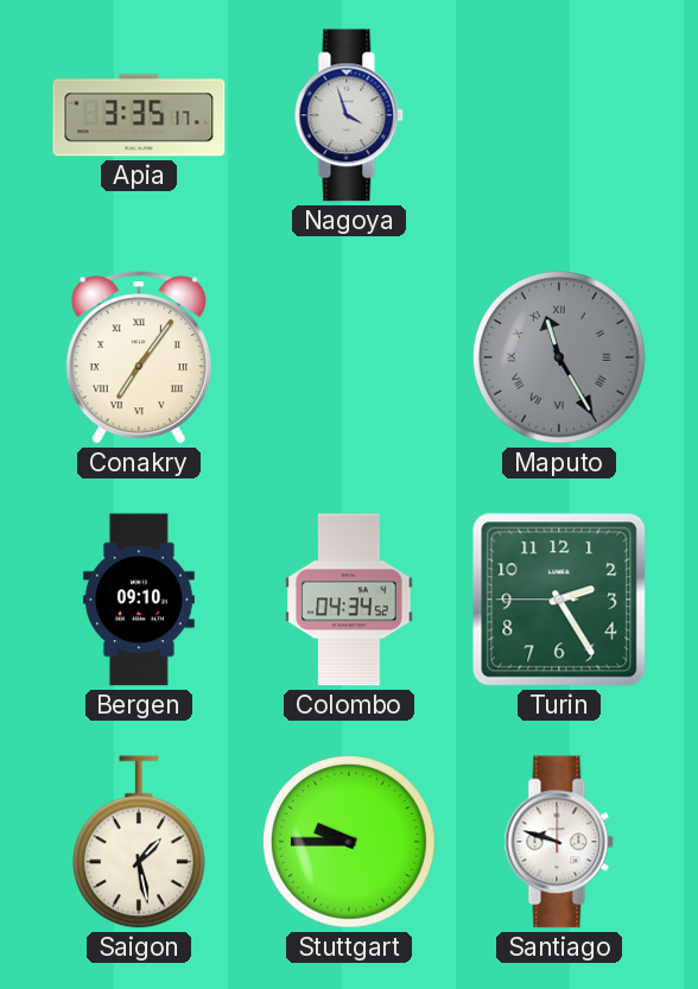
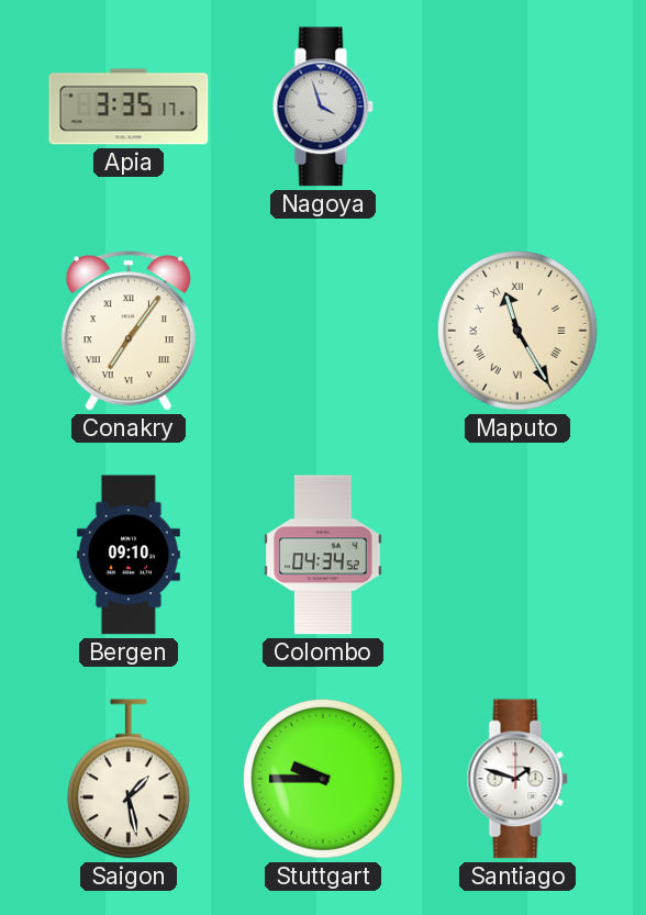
Maputo dial: grey -> cream
Turin: 2:24 -> none
Santiago: 9:48 -> 1:48
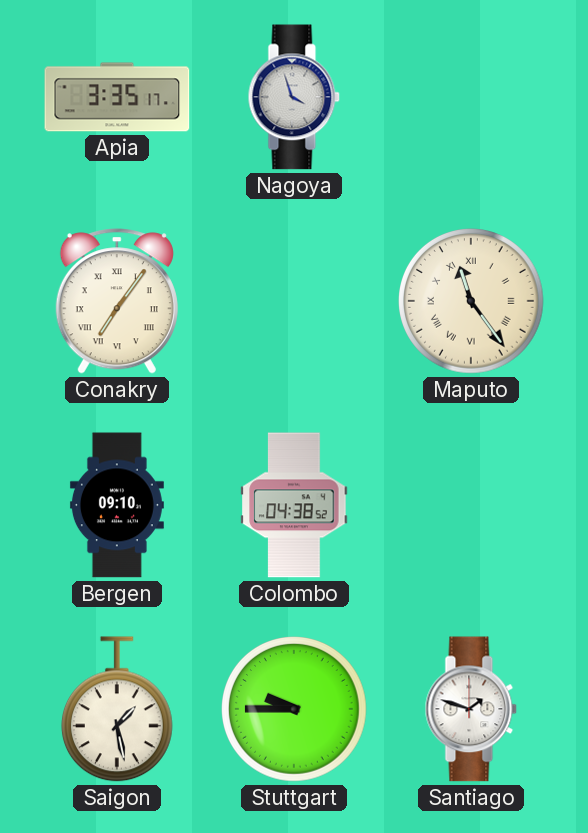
Maputo: 11:25 -> 11:24
Colombo: 04:34 -> 04:38
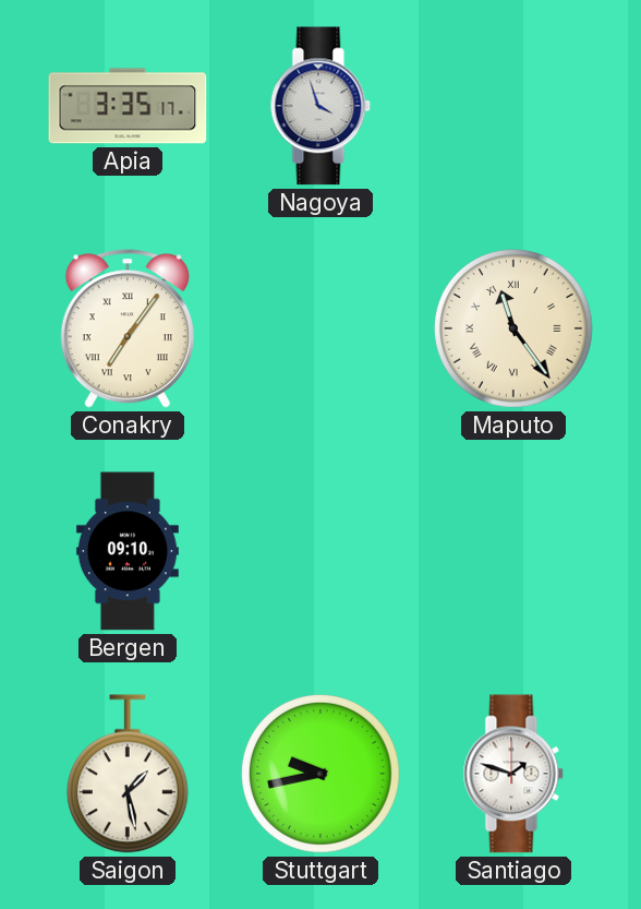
Colombo: 04:38 -> none
Stuttgart: 9:45 -> 9:43
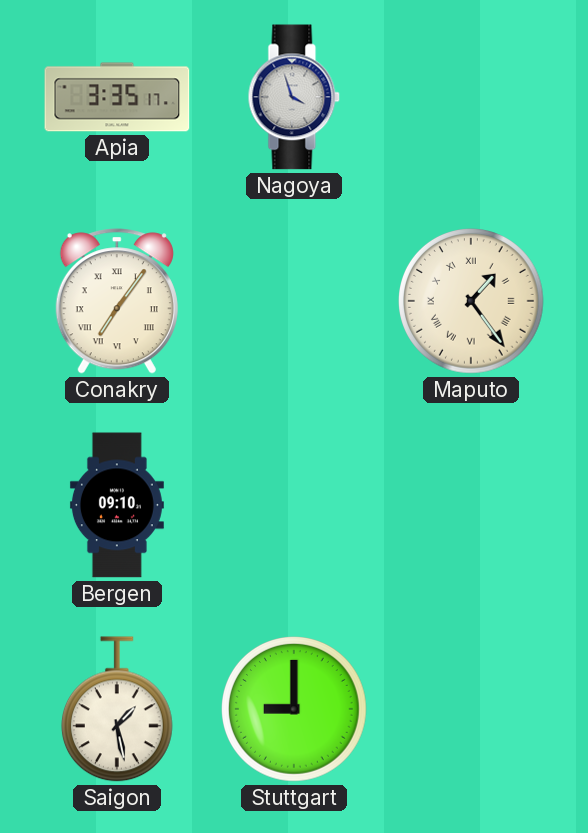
Maputo: 11:24 -> 1:24
Stuttgart: 9:43 -> 9:00
Santiago: 1:48 -> none
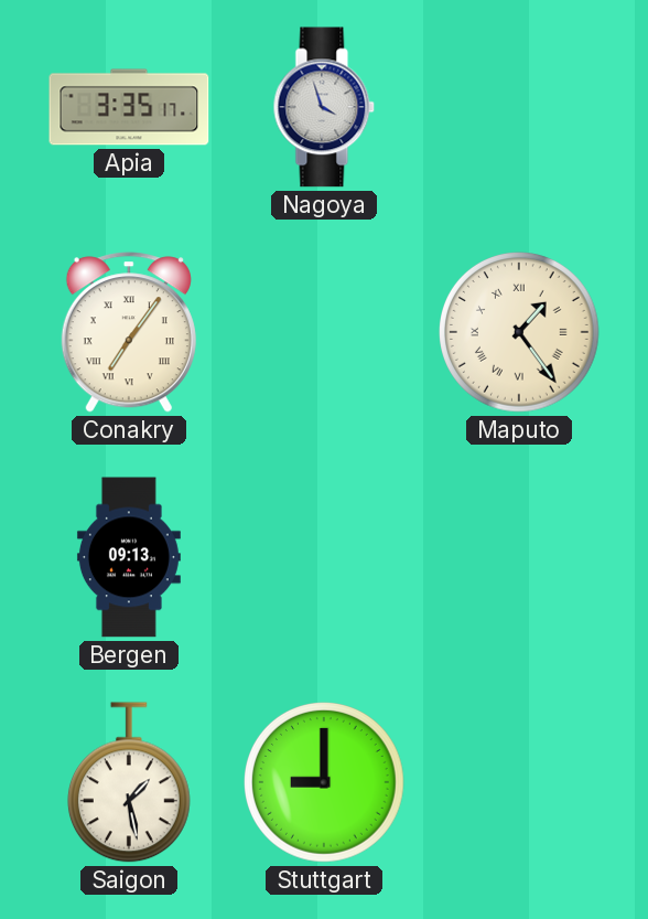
Bergen: 09:10 -> 09:13
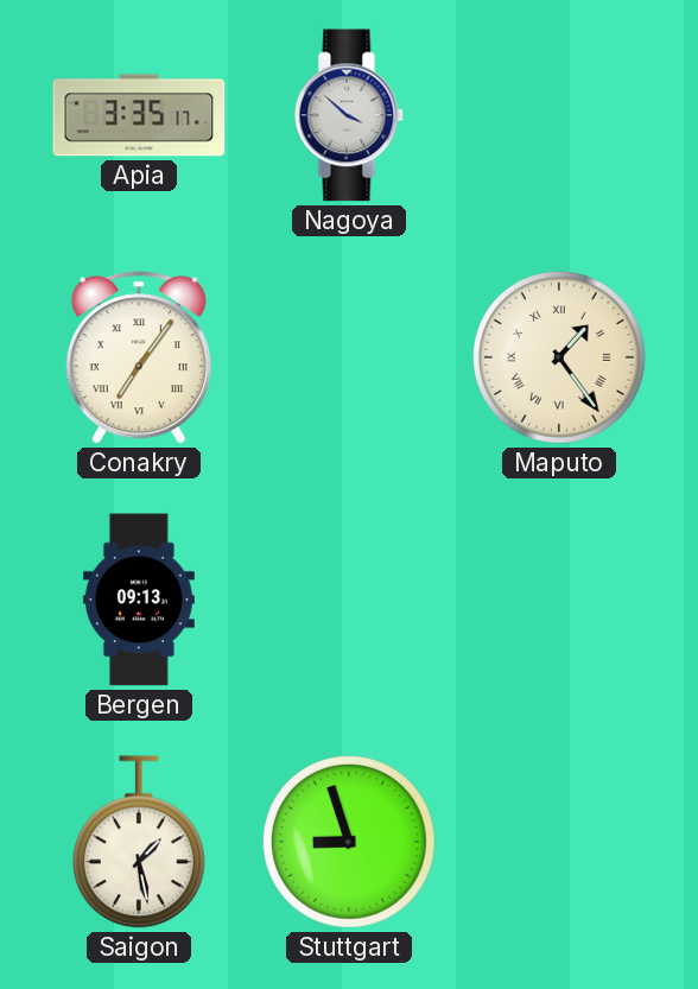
Nagoya: 3:57 -> 3:52
Stuttgart: 9:00 -> 8:57
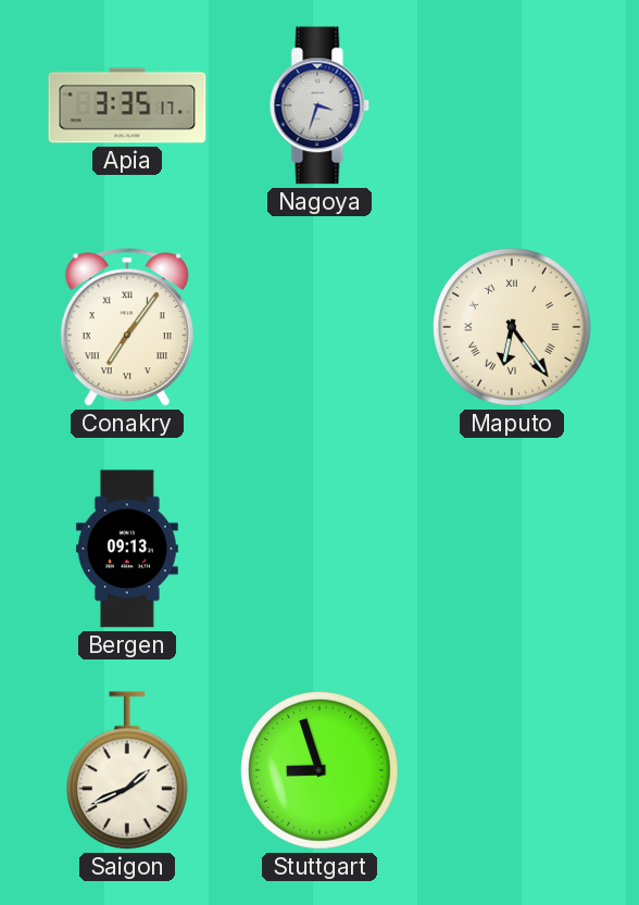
Nagoya: 3:52 -> 3:33
Maputo: 1:24 -> 6:24
Saigon: 1:28 -> 1:41
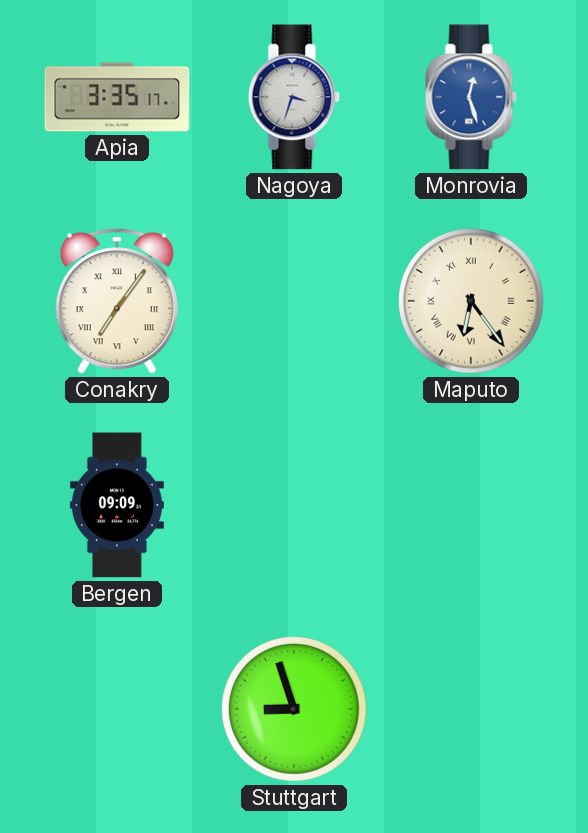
Monrovia: none -> 12:27
Bergen: 09:13 -> 09:09
Saigon: 1:41 -> none
